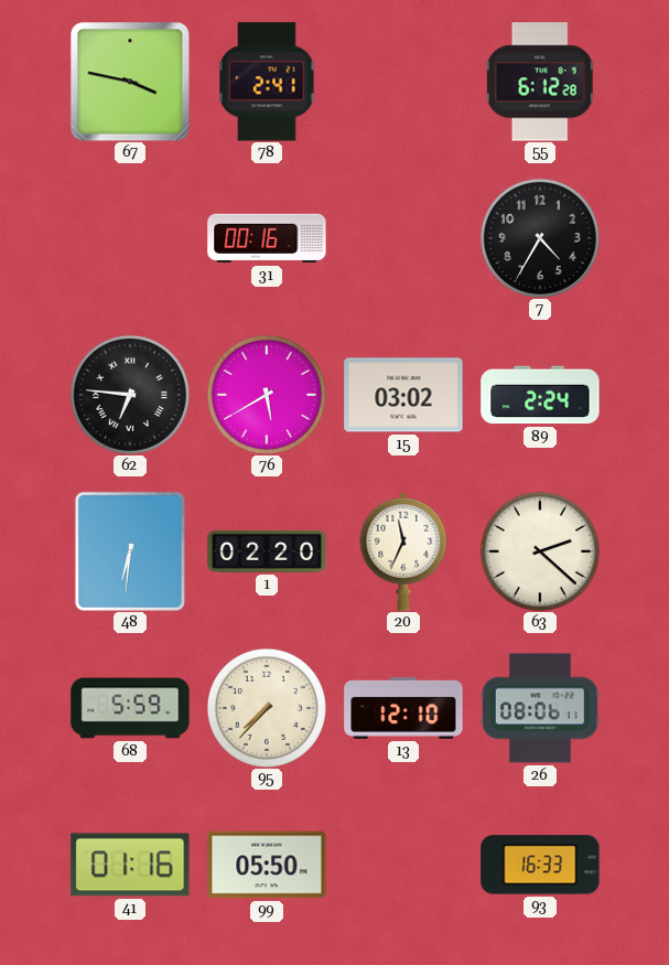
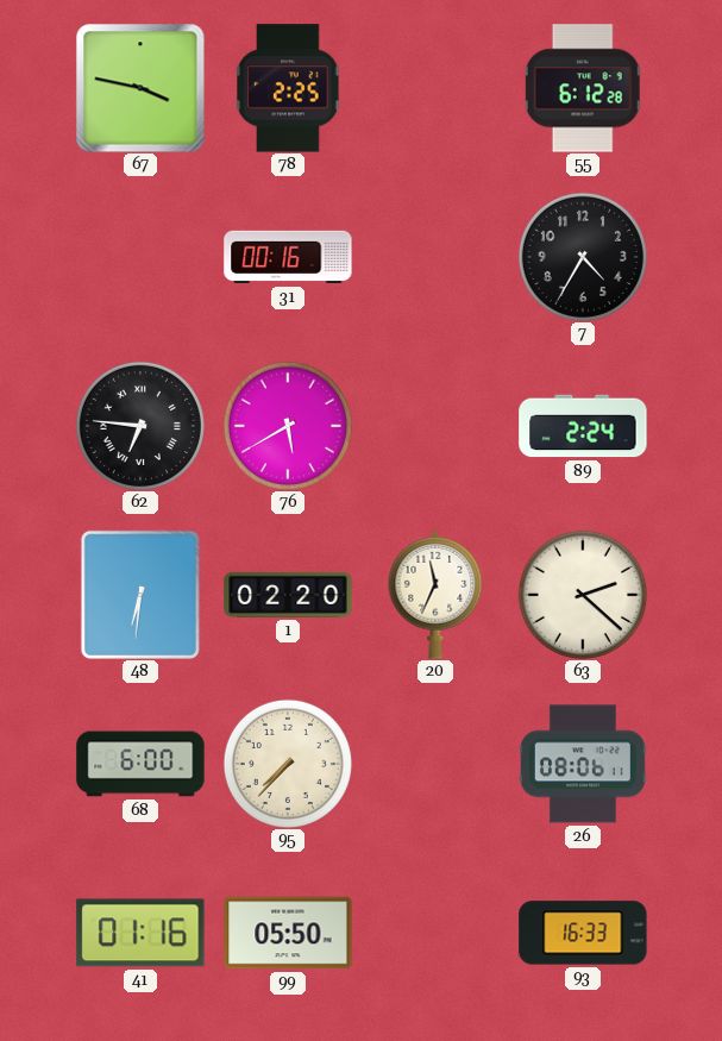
78: 2:41 -> 2:25
15: 03:02 -> none
68: 5:59 -> 6:00
13: 12:10 -> none
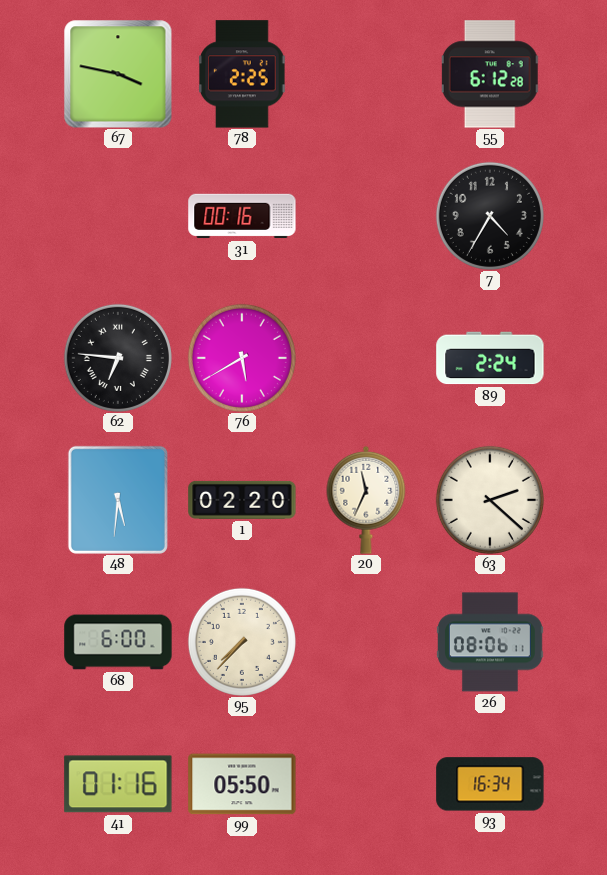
48: 6:31 -> 5:31
93: 16:33 -> 16:34
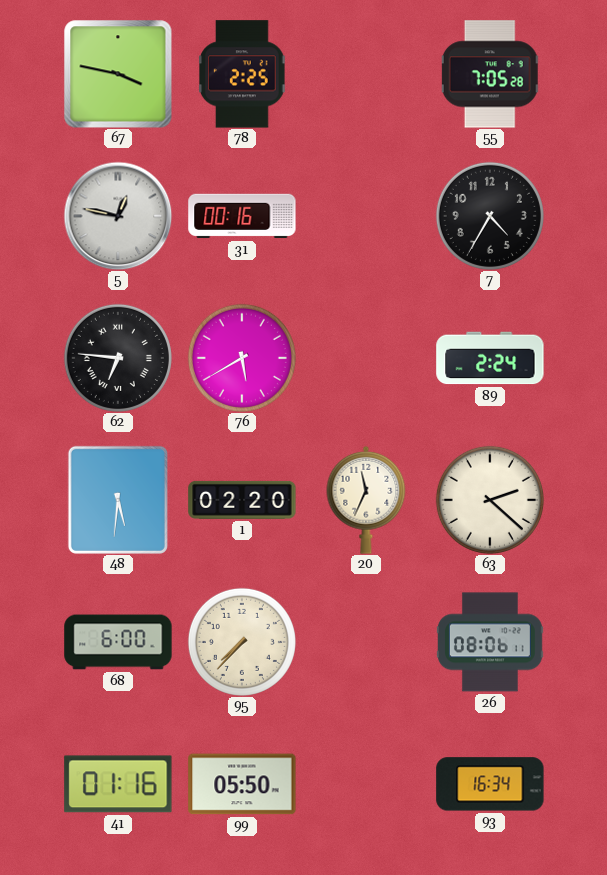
55: 6:12 -> 7:05
5: none -> 12:47
